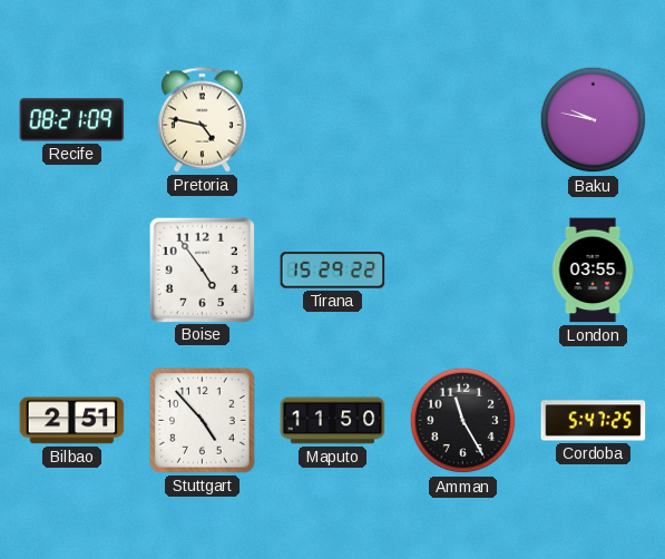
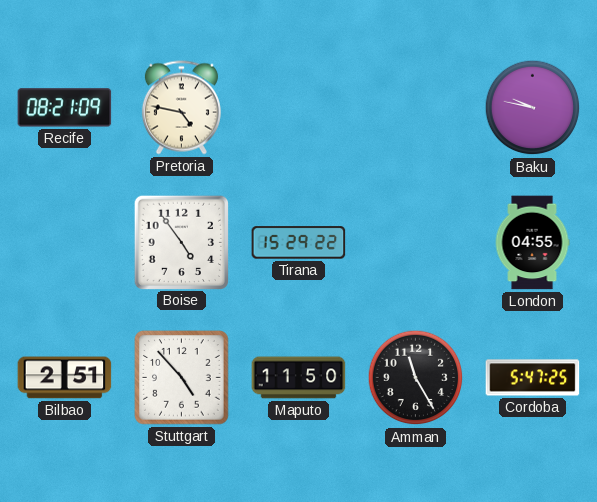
London: 03:55 -> 04:55
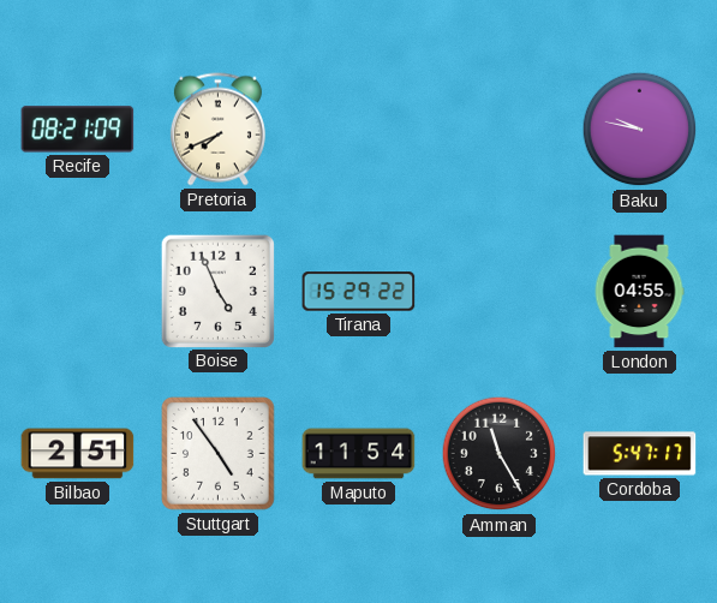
Pretoria: 4:47 -> 7:41
Boise: 4:54 -> 4:56
Stuttgart: 4:53 -> 4:54
Maputo: 11:50 -> 11:54
Cordoba: 5:47:25 -> 5:47:17
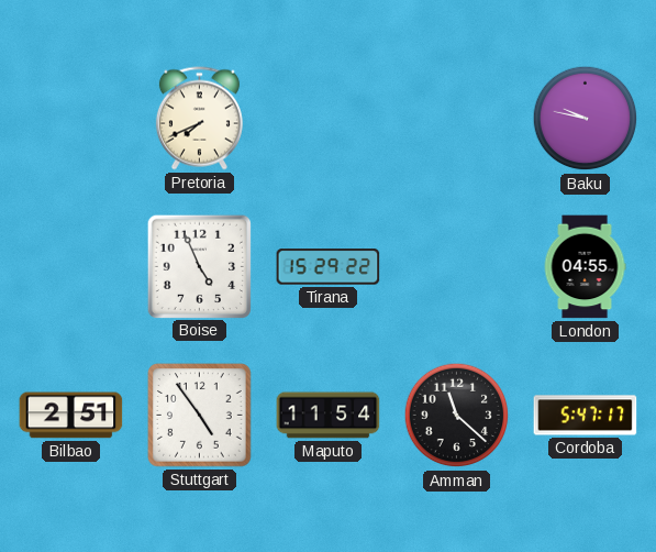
Recife: 08:21 -> none
Amman: 11:25 -> 11:22
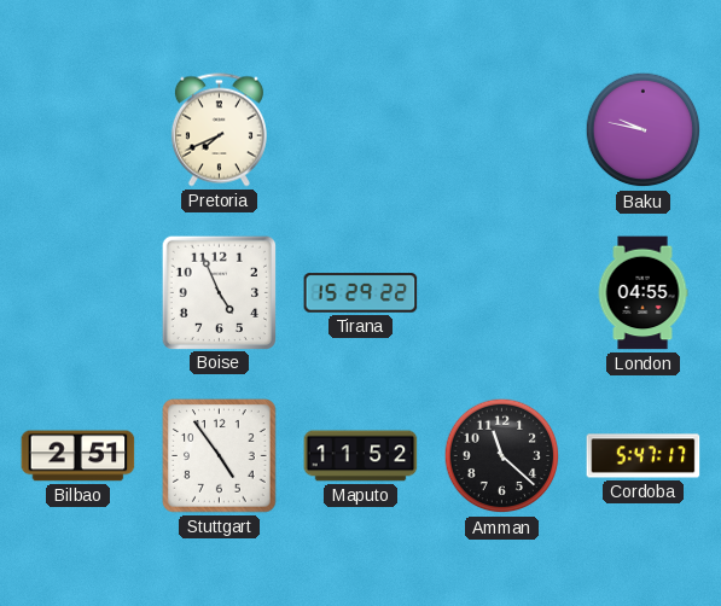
Maputo: 11:54 -> 11:52
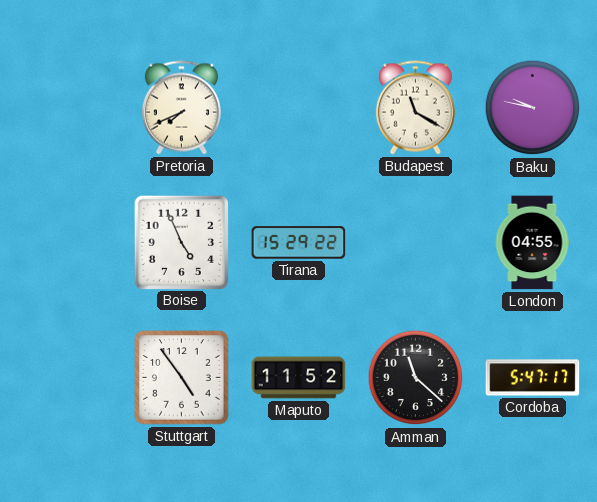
Budapest: none -> 11:20
Bilbao: 2:51 -> none
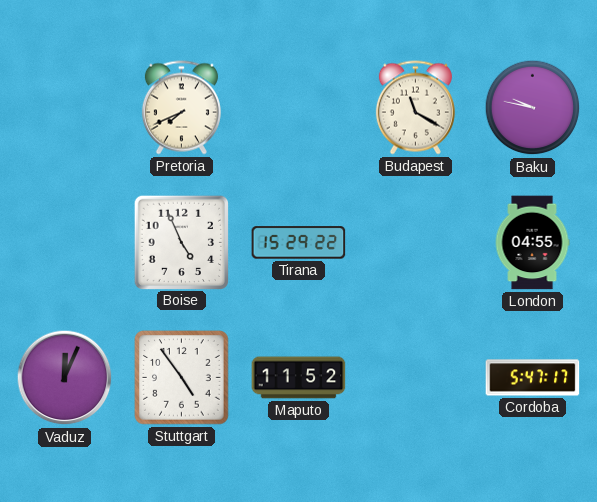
Vaduz: none -> 12:04
Amman: 11:22 -> none
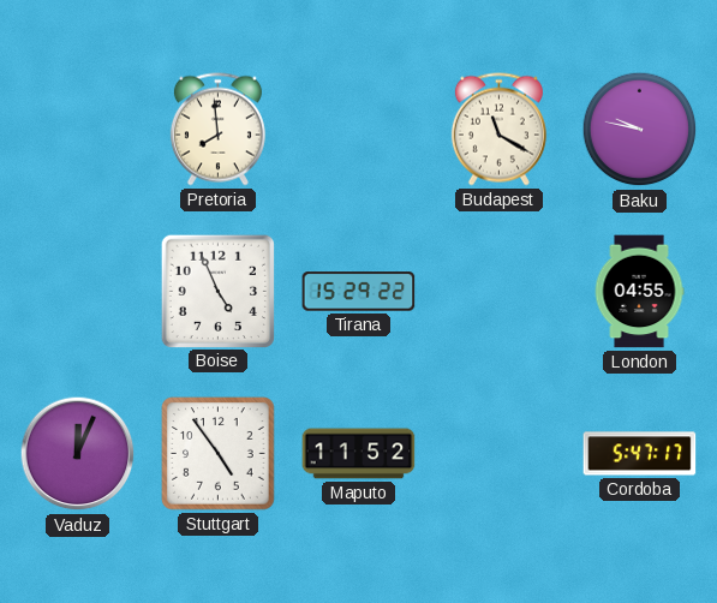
Pretoria: 7:41 -> 7:59
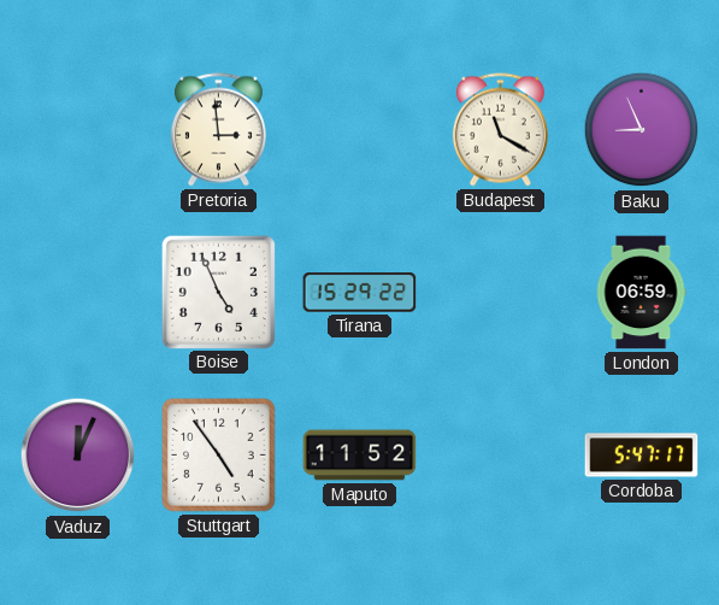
Pretoria: 7:59 -> 2:59
Baku: 9:47 -> 8:56
London: 04:55 -> 06:59
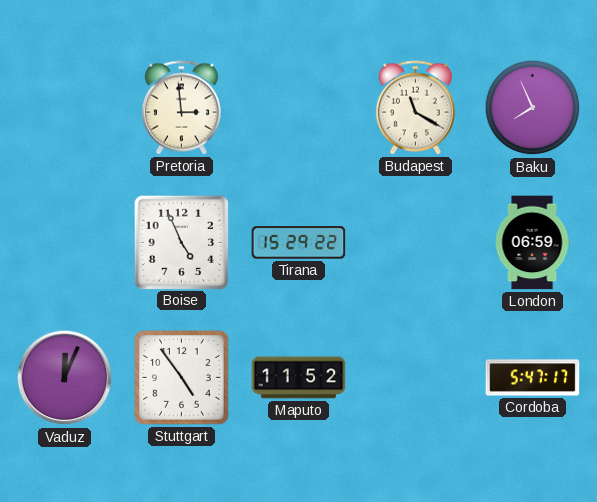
Baku: 8:56 -> 7:56
